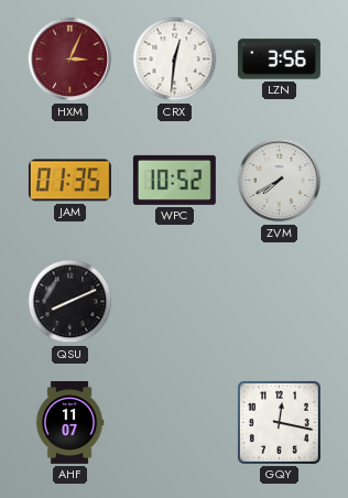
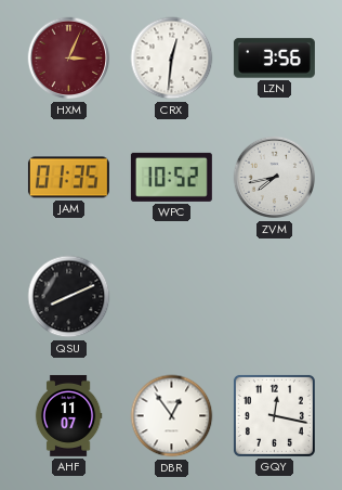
ZVM: 7:40 -> 7:43
DBR: none -> 12:54
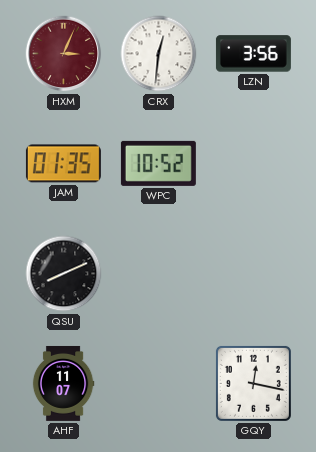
ZVM: 7:43 -> none
DBR: 12:54 -> none
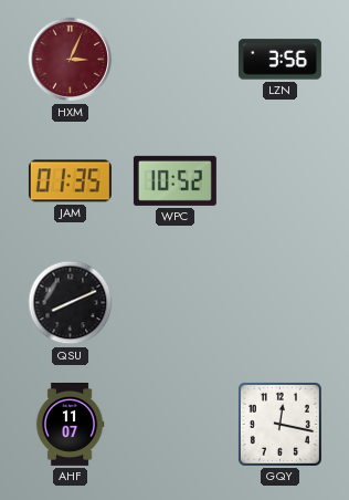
CRX: 12:31 -> none
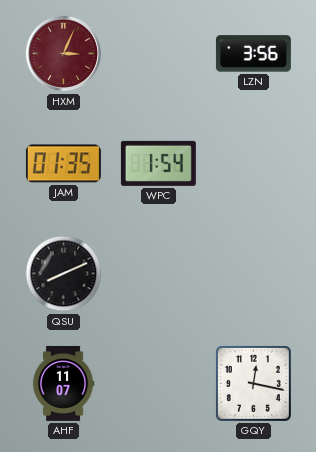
WPC: 10:52 -> 1:54
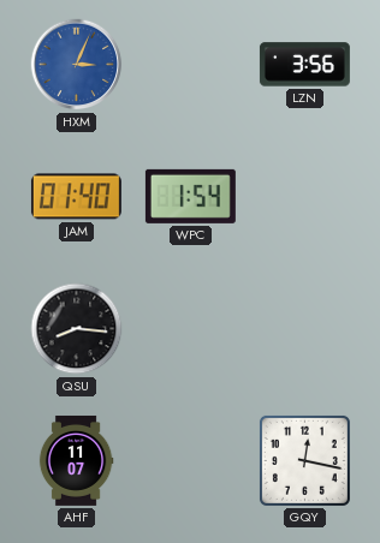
HXM dial: burgundy -> blue
JAM: 01:35 -> 01:40
QSU: 8:11 -> 8:16
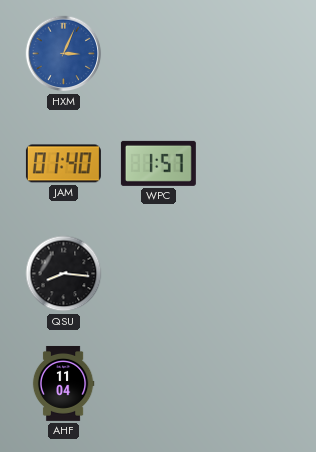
LZN: 3:56 -> none
WPC: 1:54 -> 1:57
AHF: 11:07 -> 11:04
GQY: 12:17 -> none
